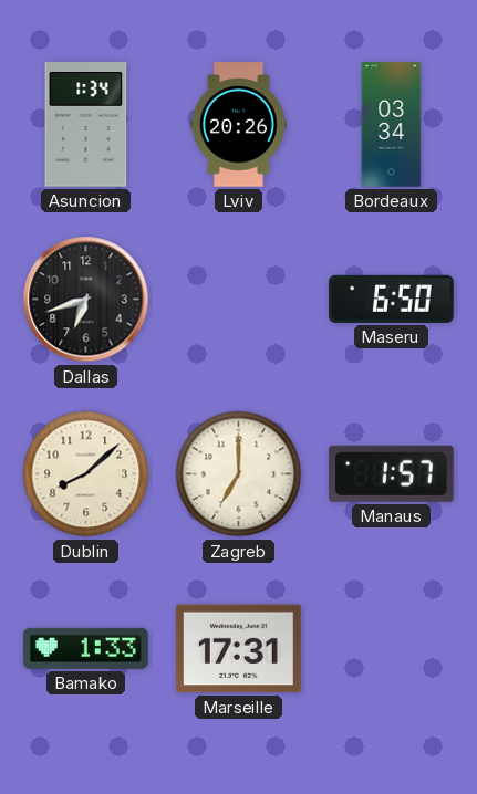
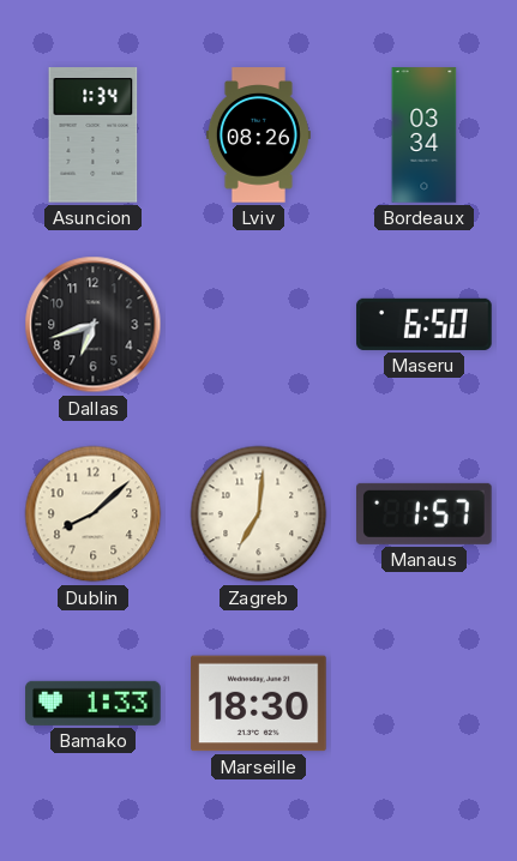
Lviv: 20:26 -> 08:26
Zagreb: 7:00 -> 7:01
Marseille: 17:31 -> 18:30
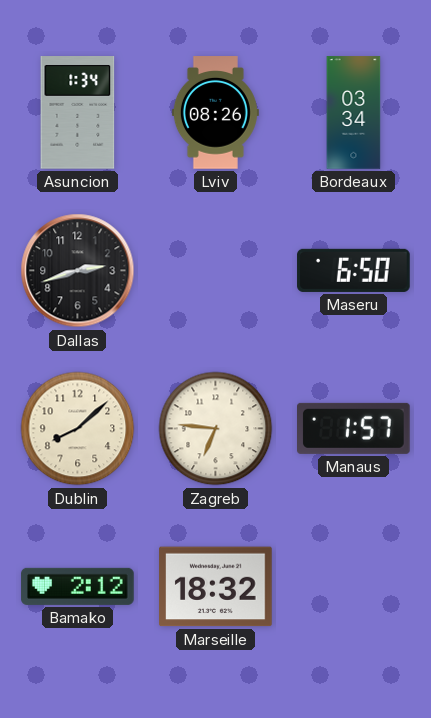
Dallas: 6:42 -> 2:42
Zagreb: 7:01 -> 6:46
Bamako: 1:33 -> 2:12
Marseille: 18:30 -> 18:32
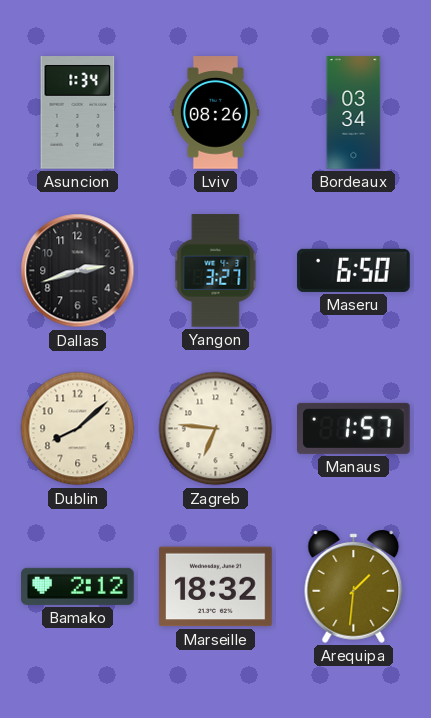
Yangon: none -> 3:27
Arequipa: none -> 1:31
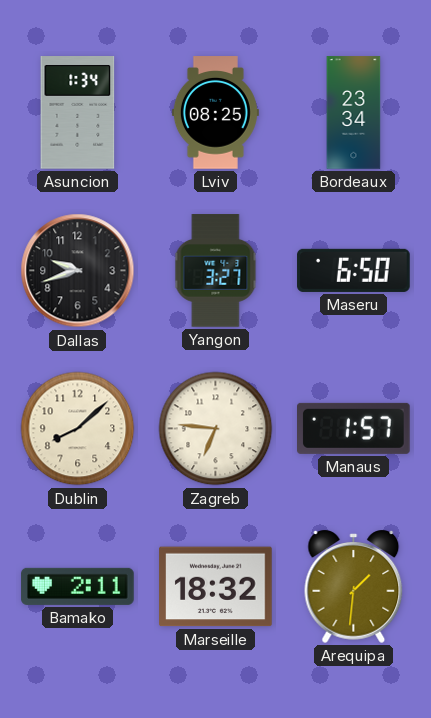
Lviv: 08:26 -> 08:25
Bordeaux: 03:34 -> 23:34
Dallas: 2:42 -> 9:42
Bamako: 2:12 -> 2:11
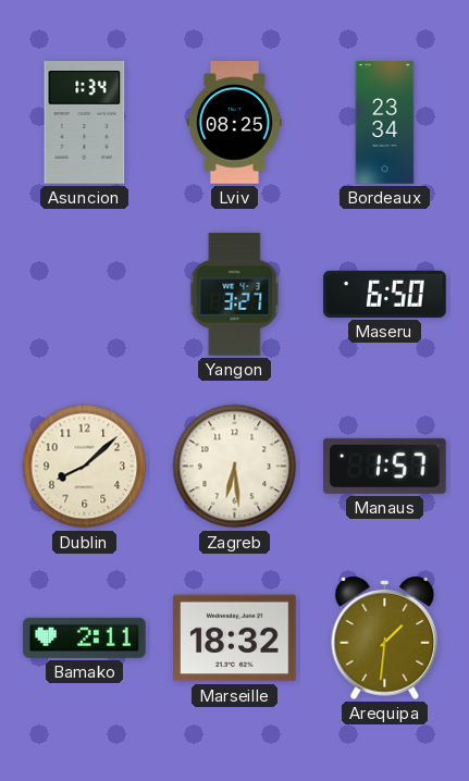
Dallas: 9:42 -> none
Zagreb: 6:46 -> 6:29
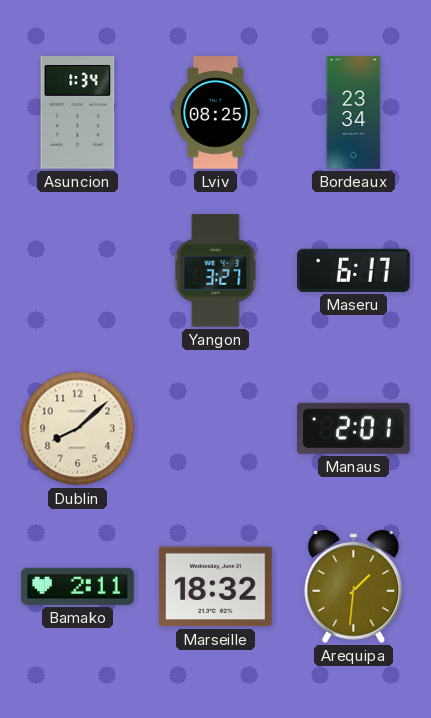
Maseru: 6:50 -> 6:17
Zagreb: 6:29 -> none
Manaus: 1:57 -> 2:01
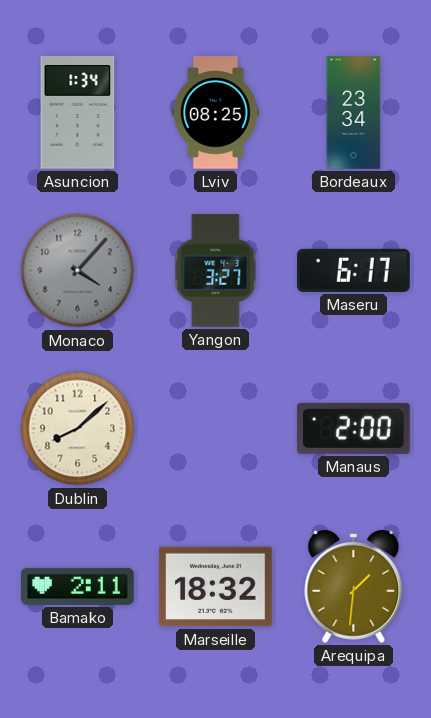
Monaco: none -> 4:07
Manaus: 2:01 -> 2:00
